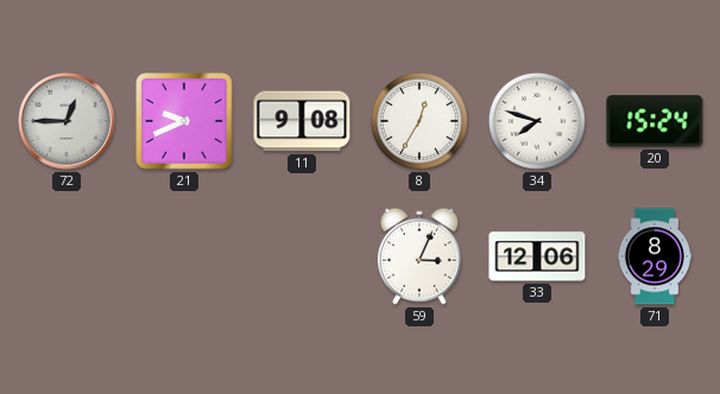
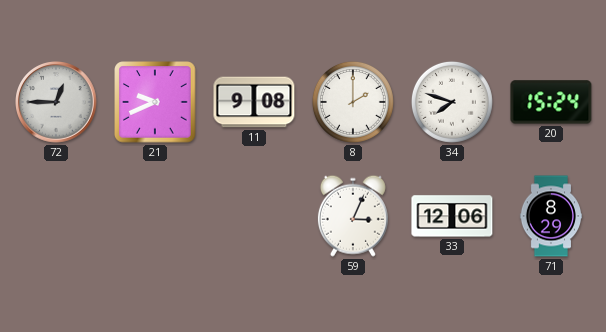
8: 12:35 -> 2:00
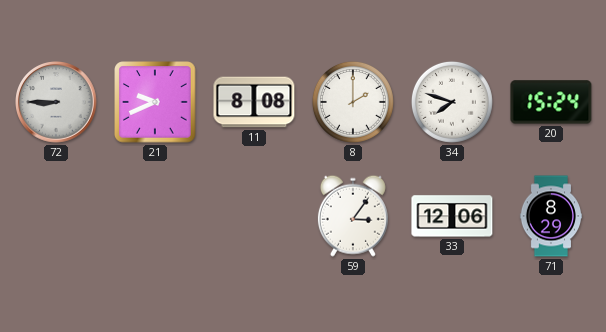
72: 12:45 -> 8:45
11: 9:08 -> 8:08
59: 3:04 -> 3:06
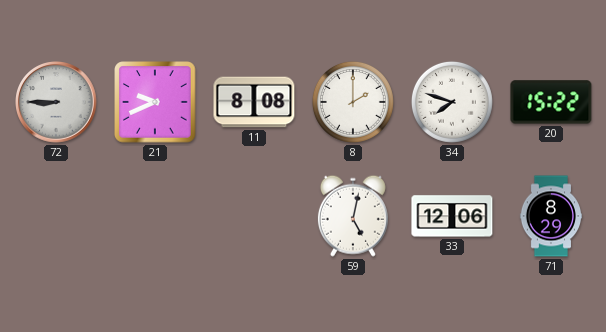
20: 15:24 -> 15:22
59: 3:06 -> 5:02
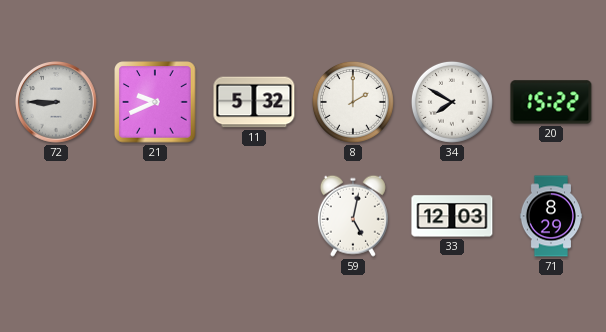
11: 8:08 -> 5:32
34: 7:48 -> 7:50
33: 12:06 -> 12:03
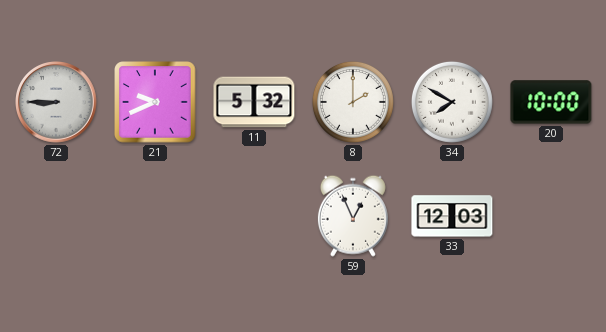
20: 15:22 -> 10:00
59: 5:02 -> 12:56
71: 8:29 -> none
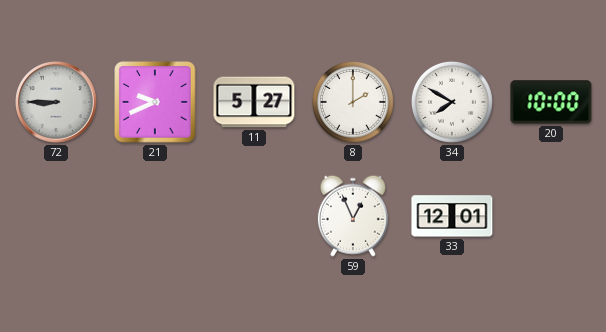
11: 5:32 -> 5:27
33: 12:03 -> 12:01
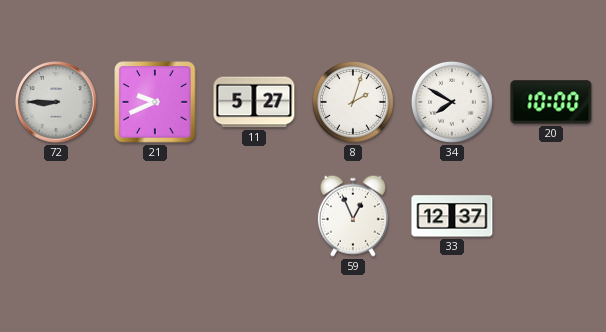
8: 2:00 -> 2:03
33: 12:01 -> 12:37
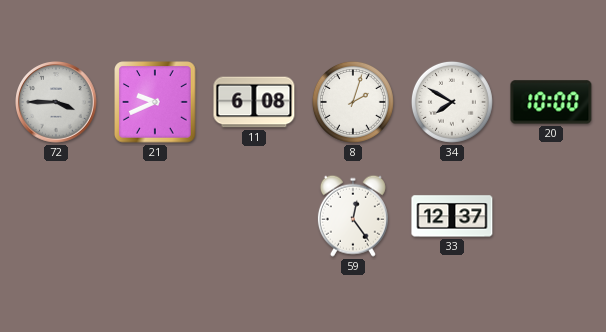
72: 8:45 -> 3:45
11: 5:27 -> 6:08
59: 12:56 -> 12:24
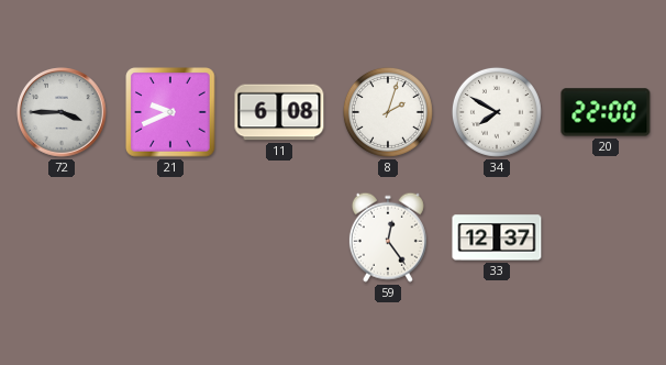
20: 10:00 -> 22:00
